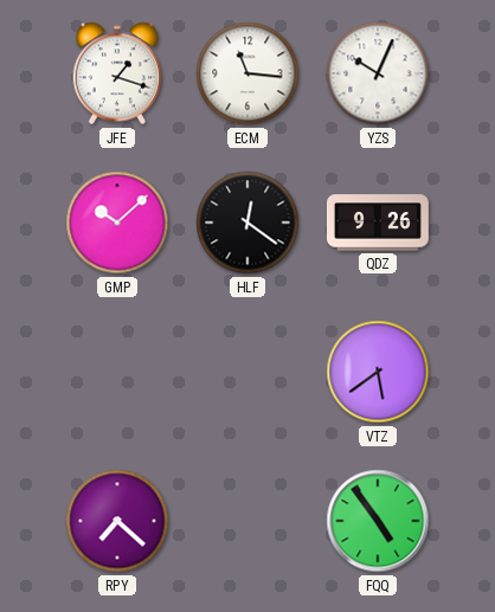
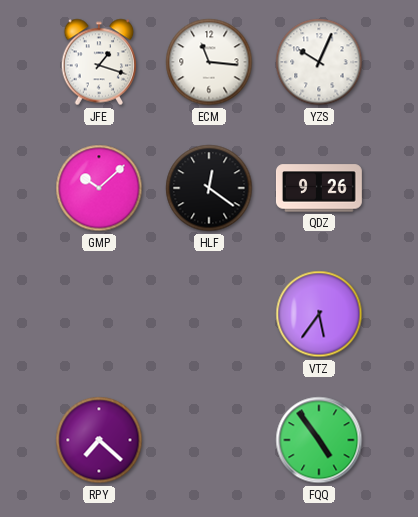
VTZ: 5:39 -> 5:36
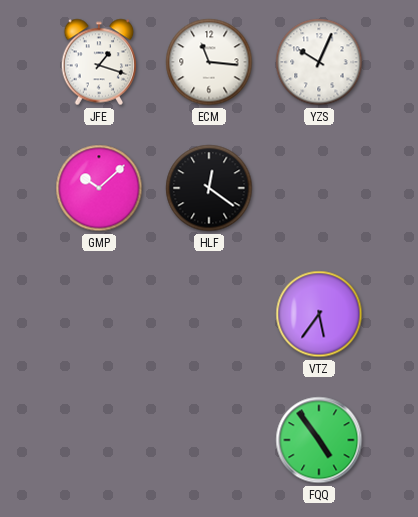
QDZ: 9:26 -> none
RPY: 7:22 -> none
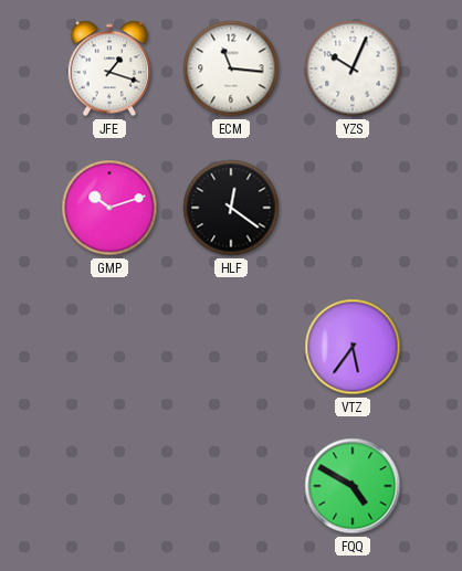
GMP: 10:08 -> 10:12
FQQ: 4:54 -> 4:50
